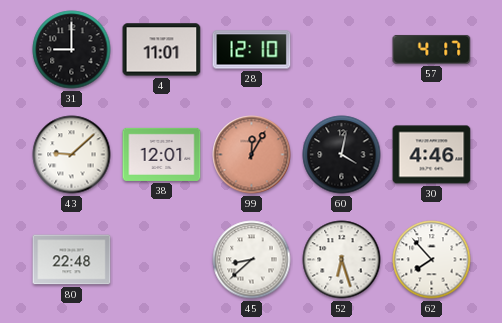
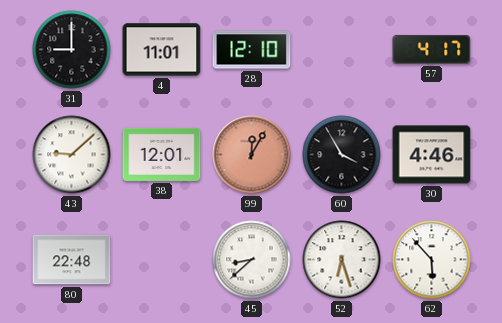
60: 4:02 -> 3:55
62: 7:53 -> 5:53
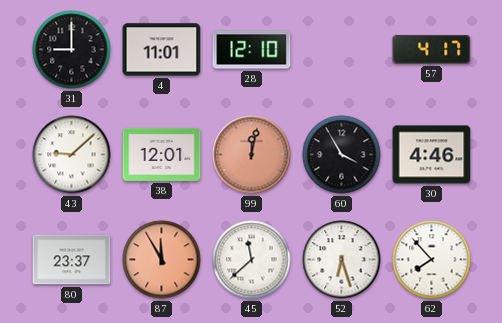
99: 12:05 -> 12:02
80: 22:48 -> 23:37
87: none -> 11:55
45: 8:38 -> 11:38
62: 5:53 -> 7:53
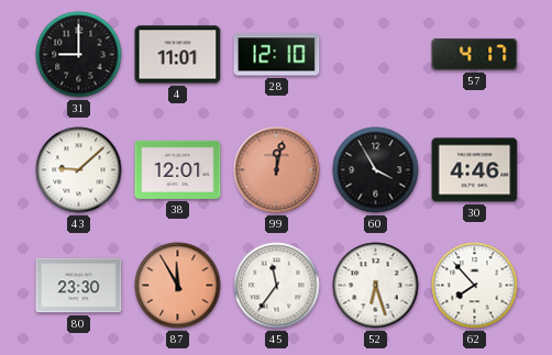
80: 23:37 -> 23:30
45: 11:38 -> 11:36
